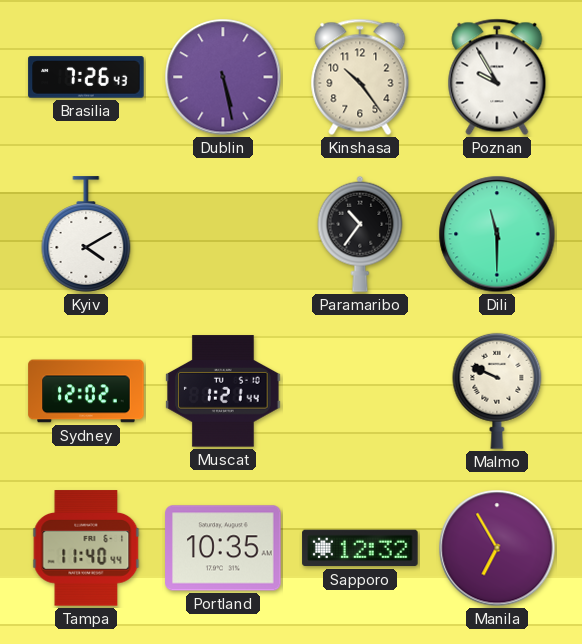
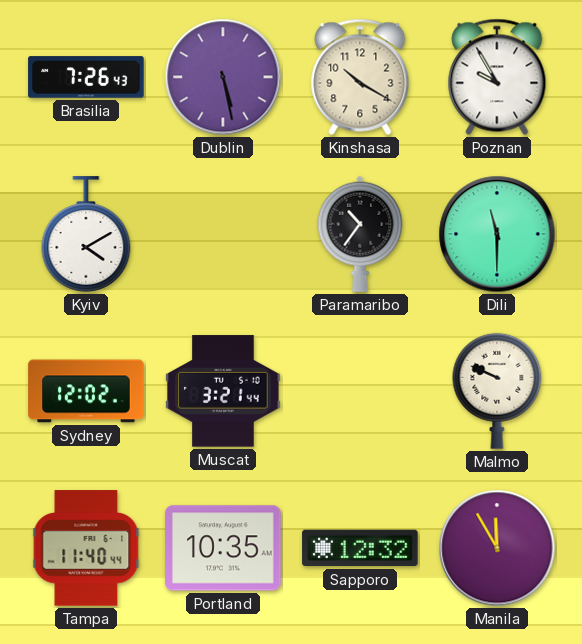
Kinshasa: 10:24 -> 10:20
Muscat: 1:21 -> 3:21
Manila: 6:55 -> 11:55
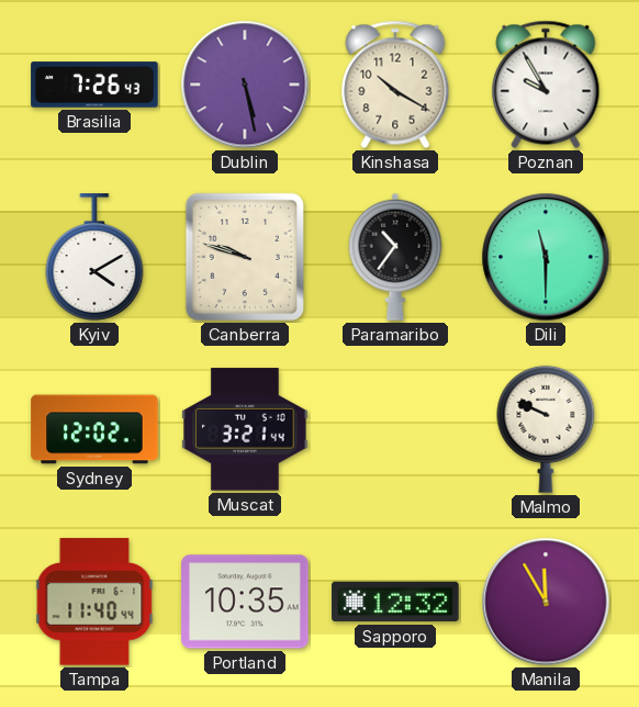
Canberra: none -> 9:48
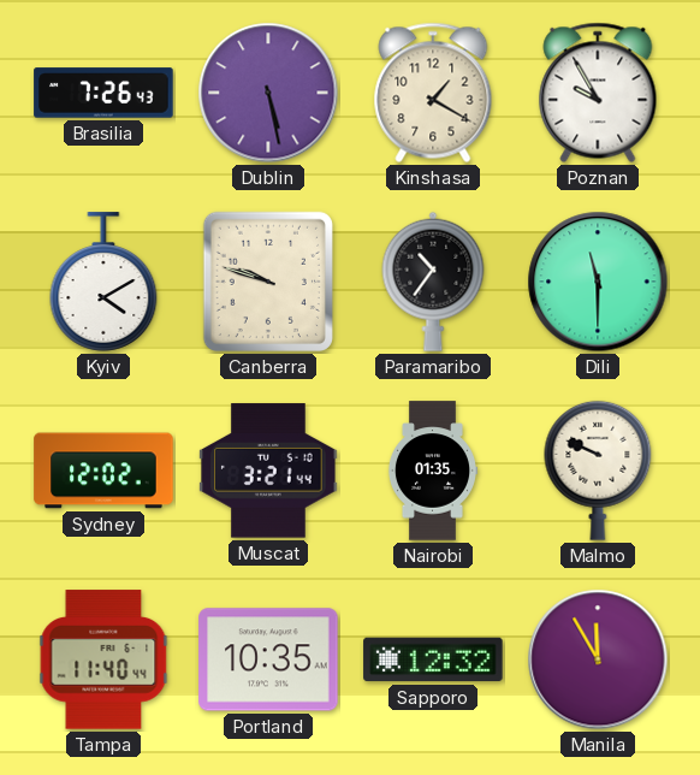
Kinshasa: 10:20 -> 1:20
Nairobi: none -> 01:35
